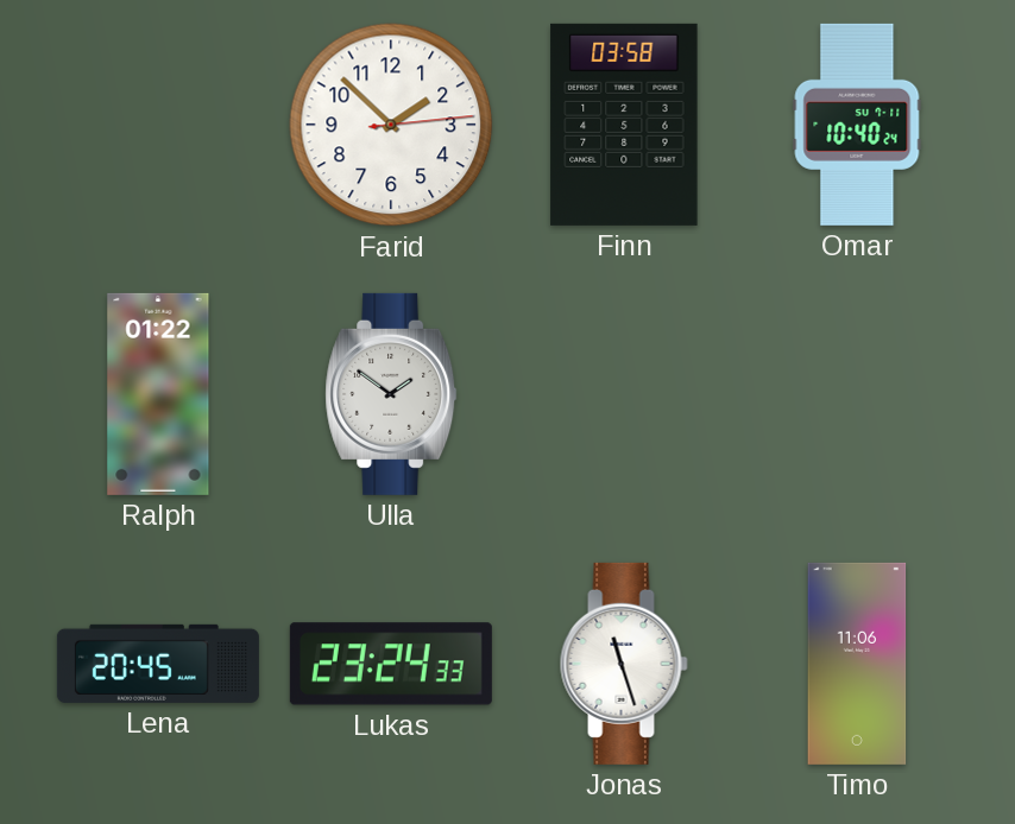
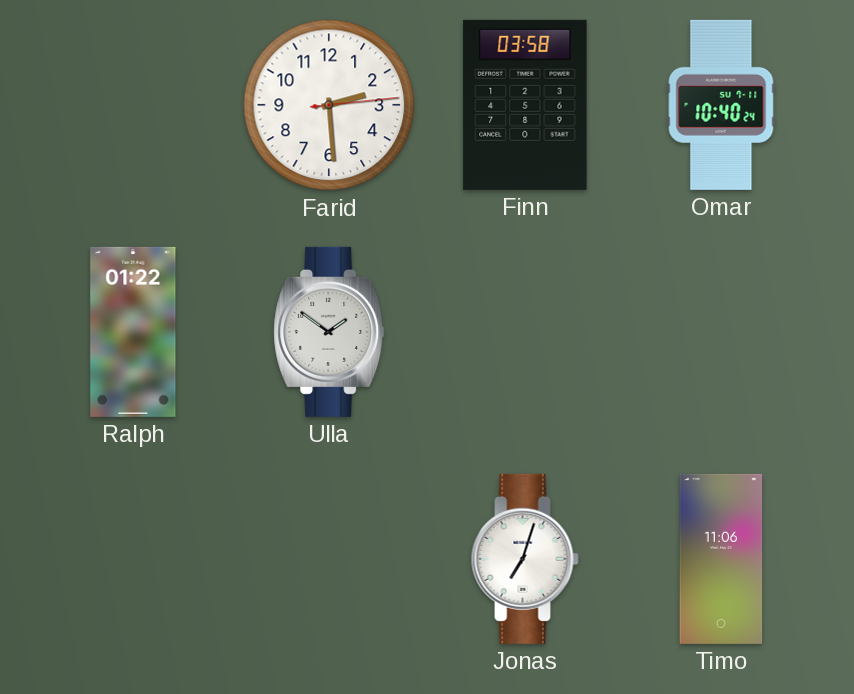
Farid: 1:52 -> 2:29
Lena: 20:45 -> none
Lukas: 23:24 -> none
Jonas: 11:27 -> 7:03
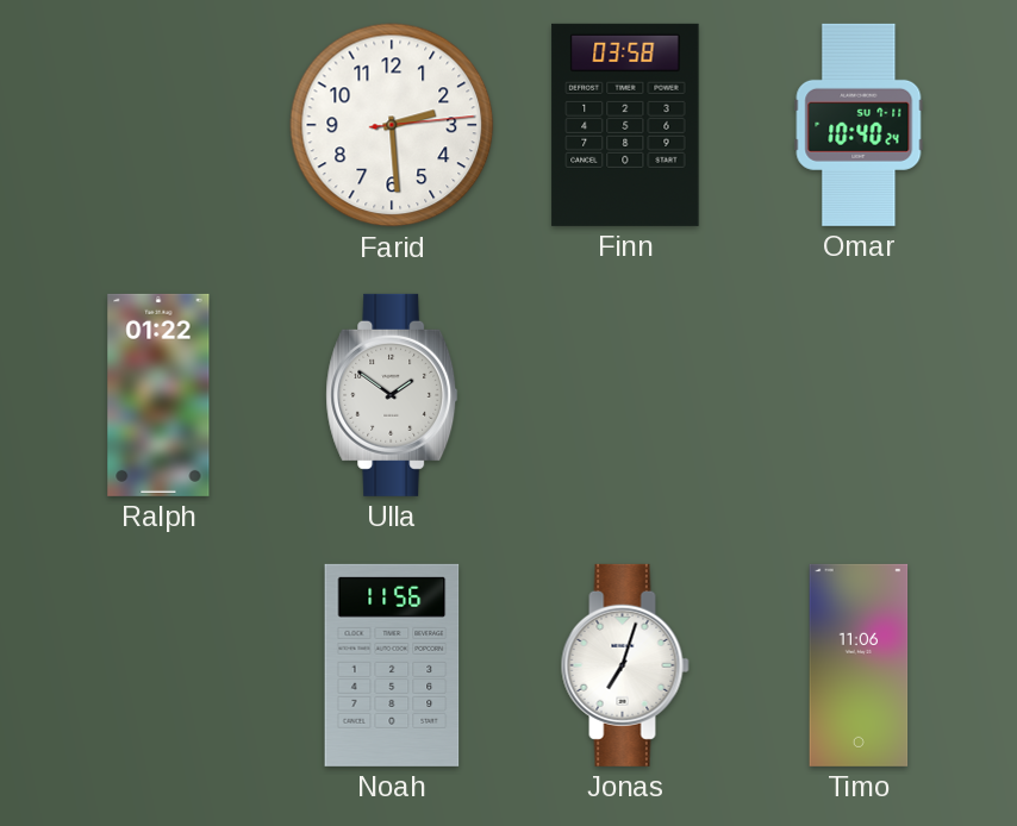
Noah: none -> 11:56
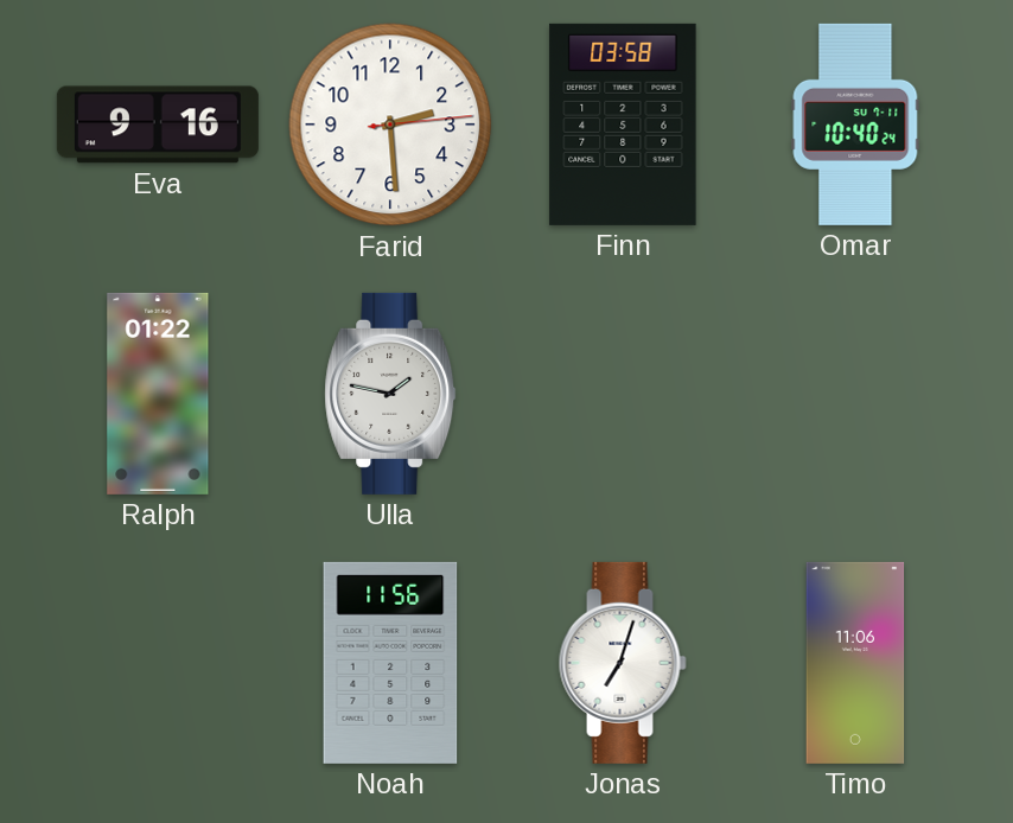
Eva: none -> 9:16
Ulla: 1:51 -> 1:47
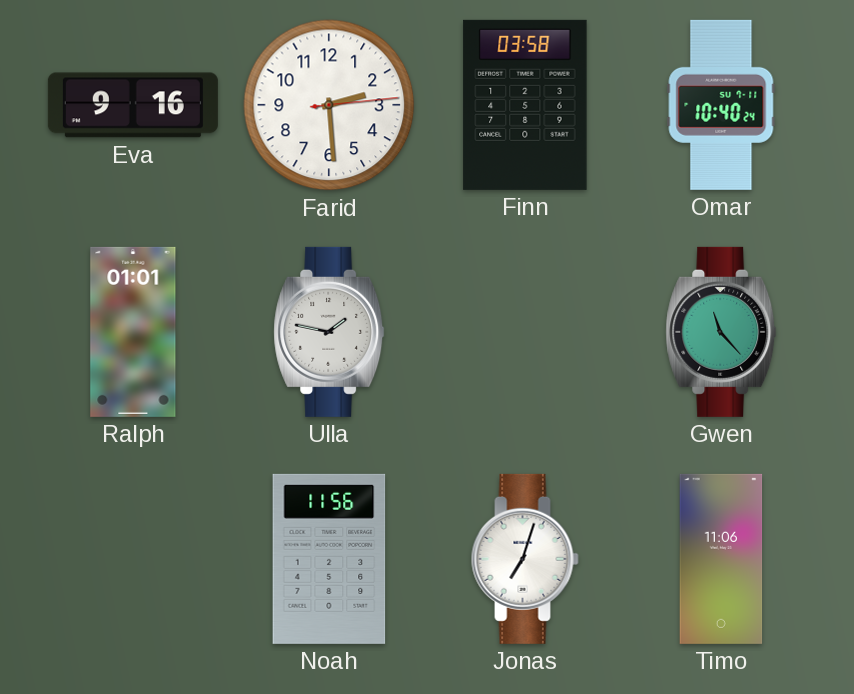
Ralph: 01:22 -> 01:01
Gwen: none -> 11:23
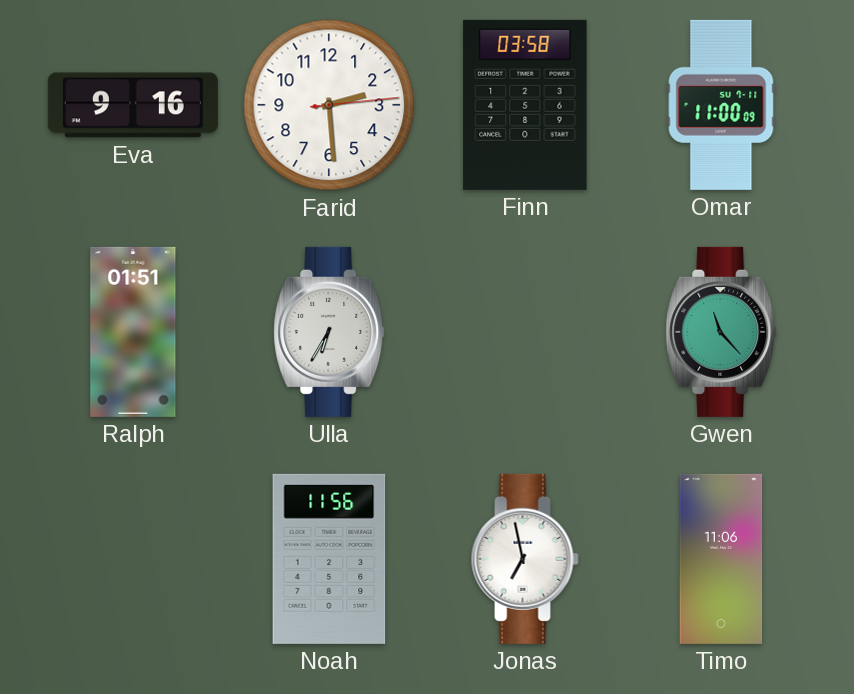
Omar: 10:40 -> 11:00
Ralph: 01:01 -> 01:51
Ulla: 1:47 -> 6:35
Jonas: 7:03 -> 6:58
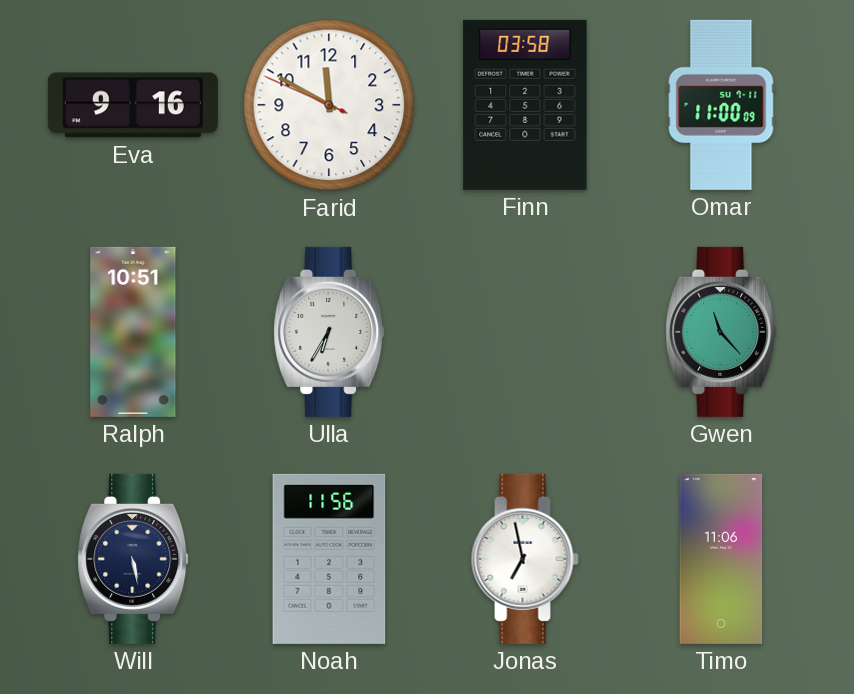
Farid: 2:29 -> 11:49
Ralph: 01:51 -> 10:51
Will: none -> 5:28
